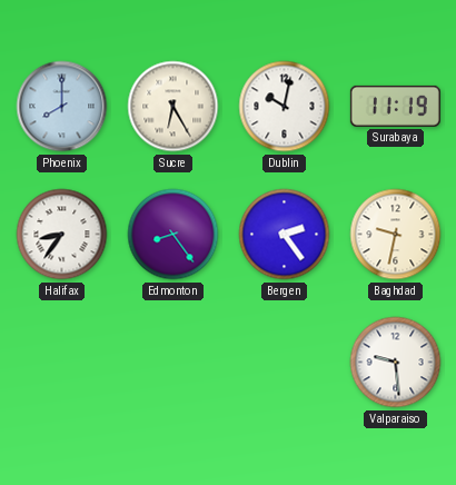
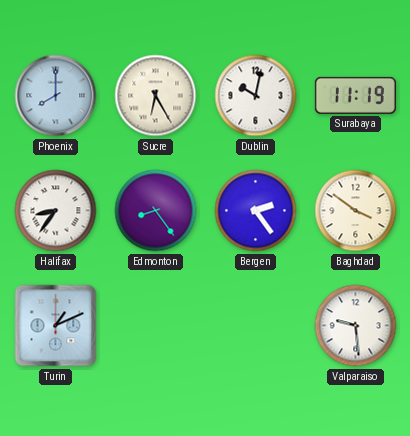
Baghdad: 9:32 -> 3:51
Turin: none -> 1:11
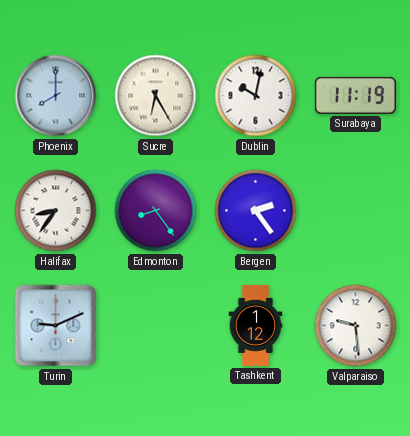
Baghdad: 3:51 -> none
Turin: 1:11 -> 9:11
Tashkent: none -> 1:12
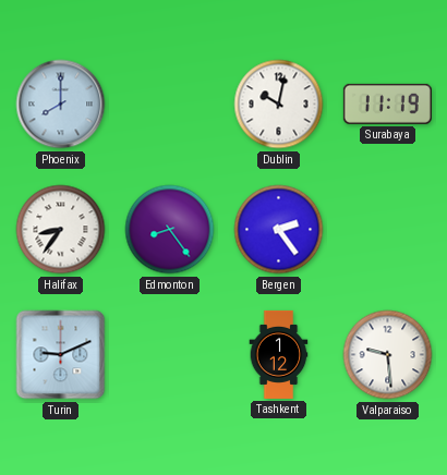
Sucre: 6:25 -> none
